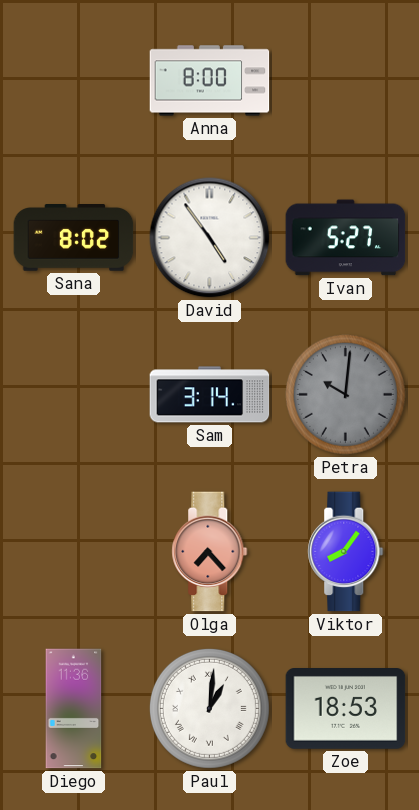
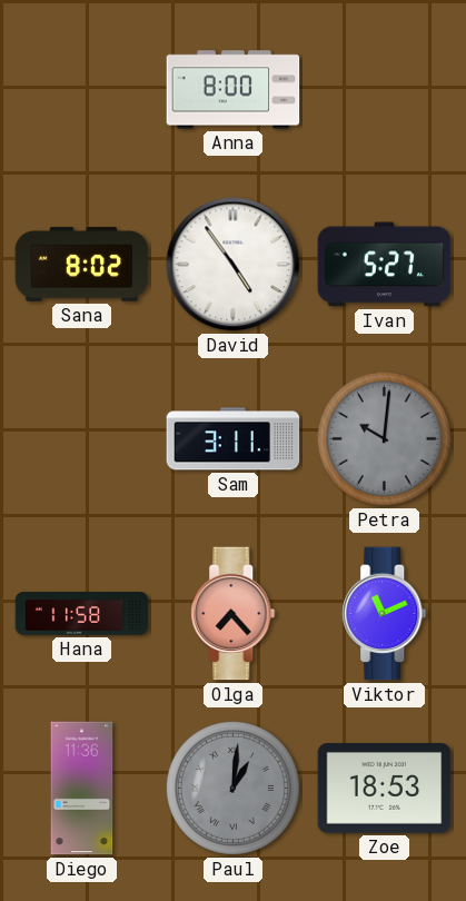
Sam: 3:14 -> 3:11
Hana: none -> 11:58
Viktor: 8:06 -> 11:11
Paul dial: white -> grey
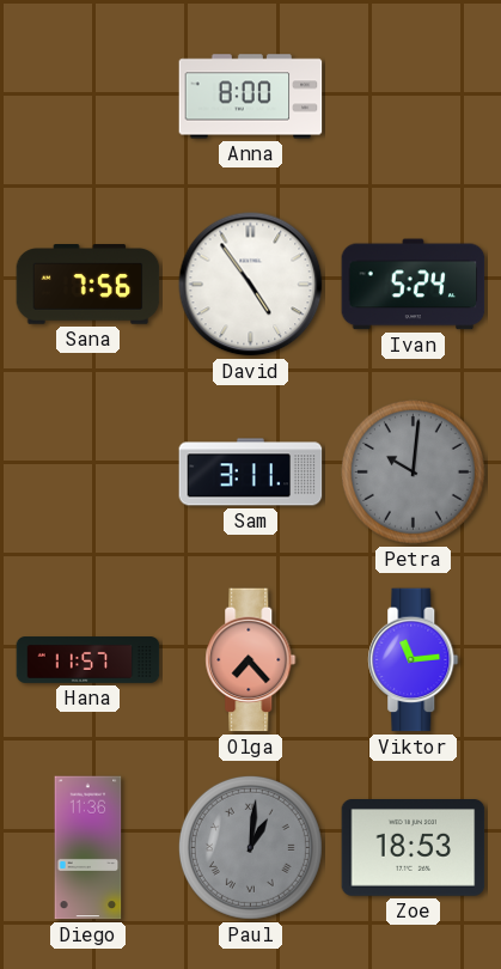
Sana: 8:02 -> 7:56
Ivan: 5:27 -> 5:24
Hana: 11:58 -> 11:57
Viktor: 11:11 -> 11:14
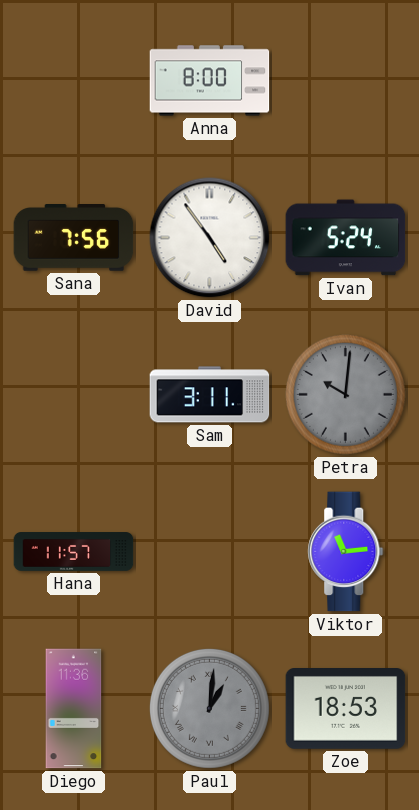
Olga: 7:23 -> none
